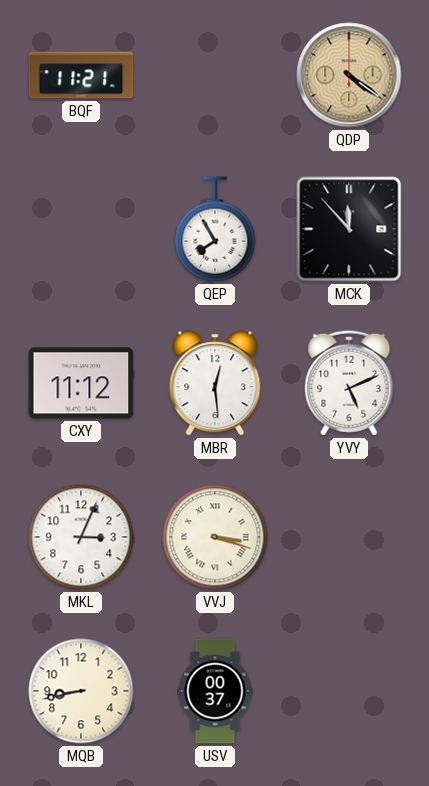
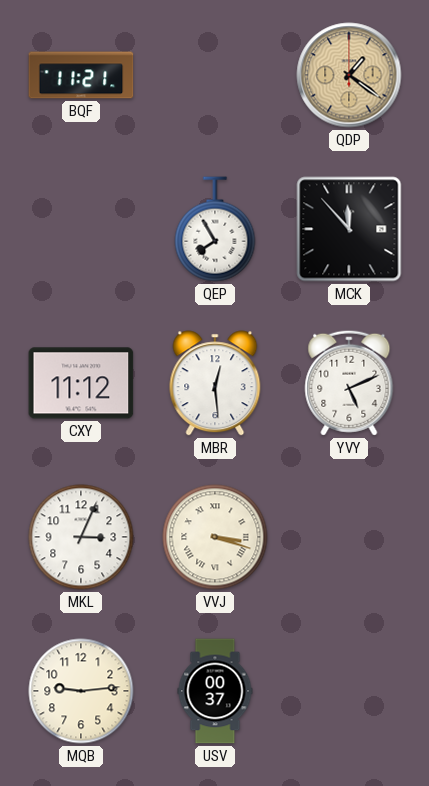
QDP: 4:21 -> 1:21
MQB: 8:43 -> 9:14
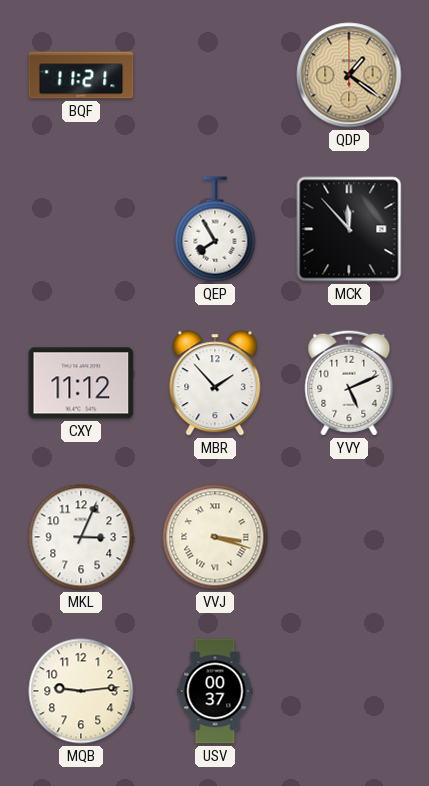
MBR: 12:29 -> 1:53
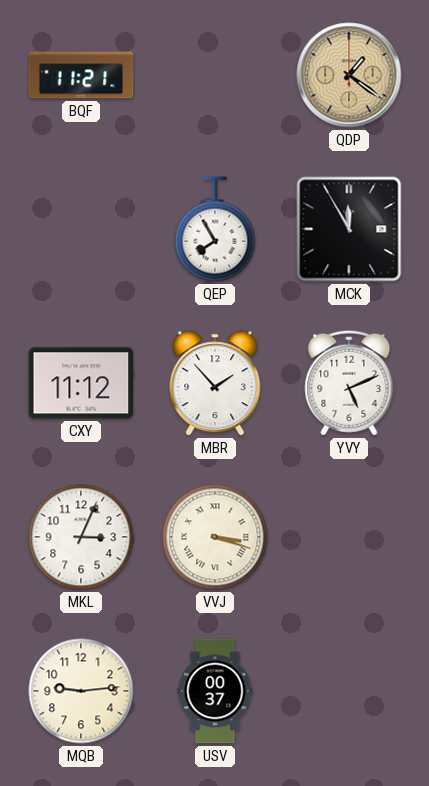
MCK: 11:53 -> 11:55
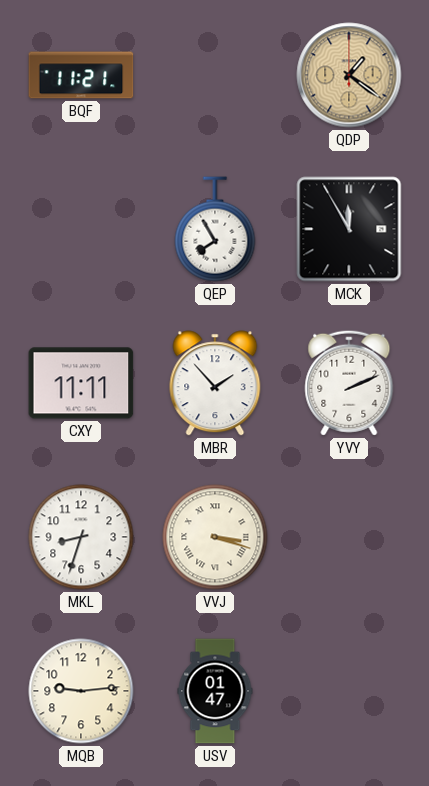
CXY: 11:12 -> 11:11
YVY: 5:11 -> 2:11
MKL: 3:04 -> 8:33
USV: 00:37 -> 01:47
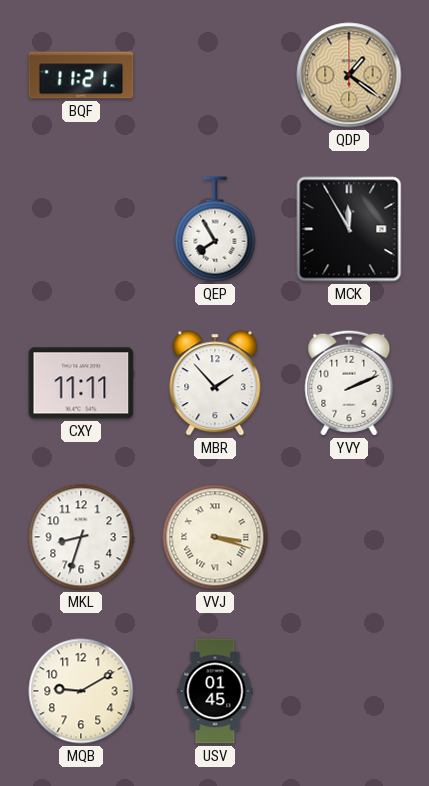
MQB: 9:14 -> 9:10
USV: 01:47 -> 01:45
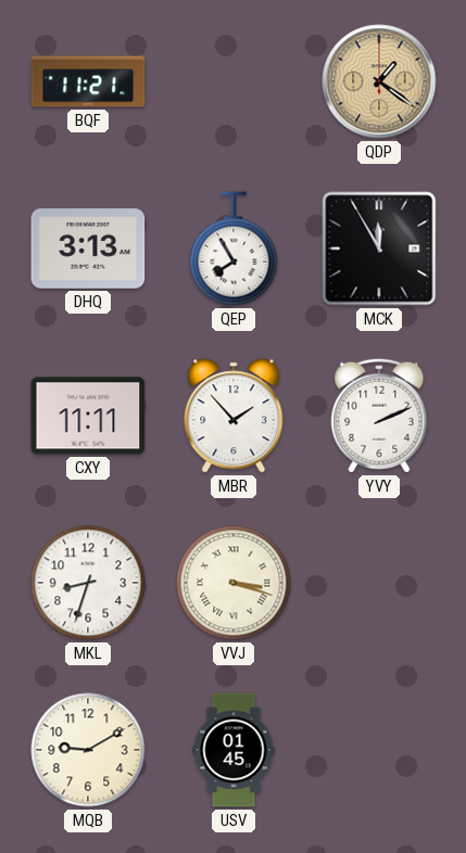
DHQ: none -> 3:13
